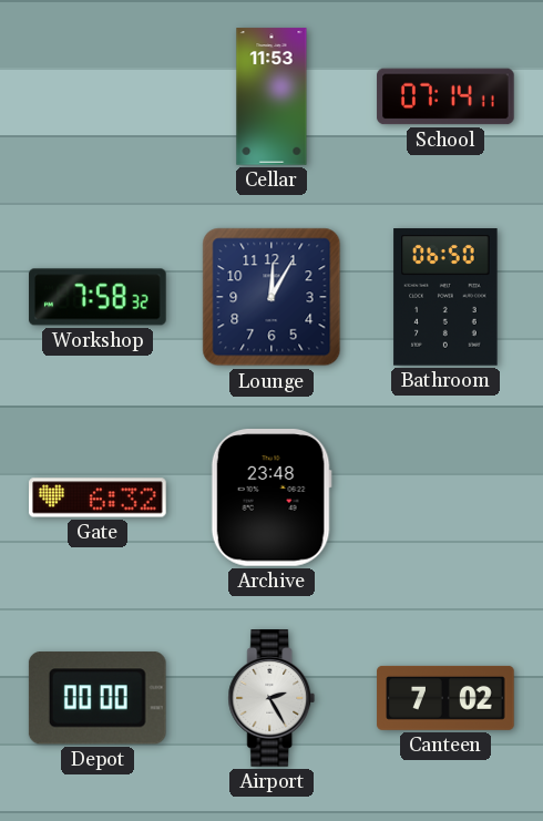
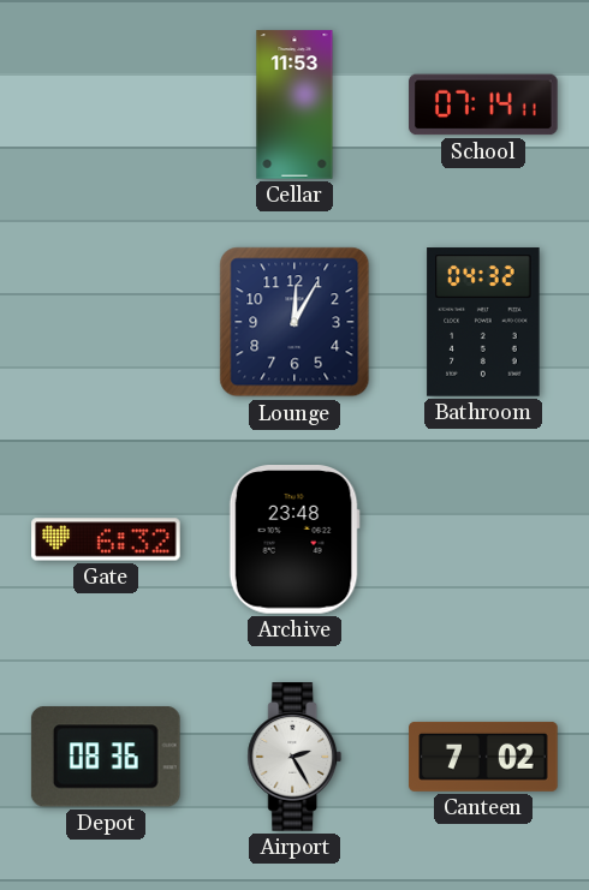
Workshop: 7:58 -> none
Bathroom: 06:50 -> 04:32
Depot: 00:00 -> 08:36
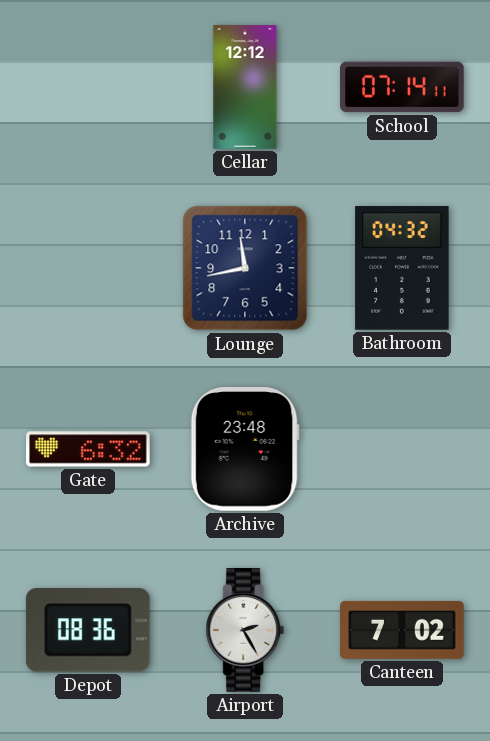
Cellar: 11:53 -> 12:12
Lounge: 12:05 -> 11:43
